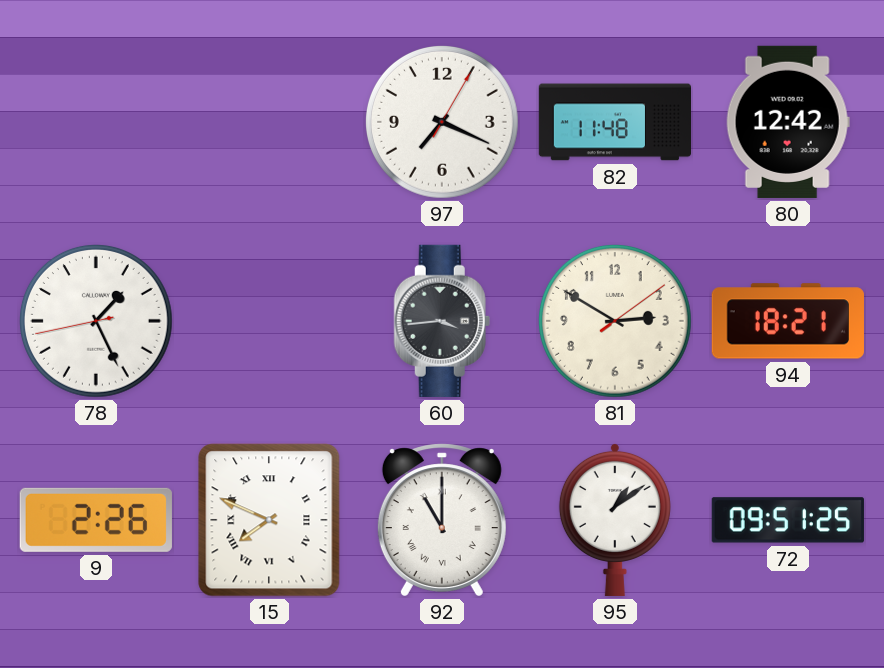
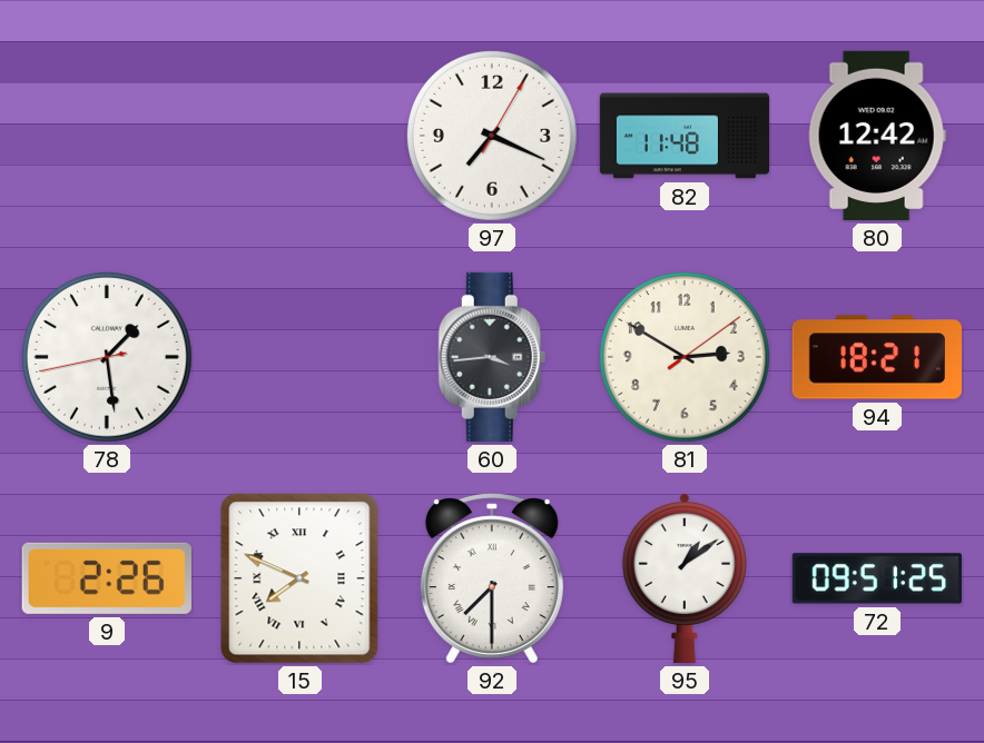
78: 1:25 -> 1:28
92: 11:00 -> 7:30
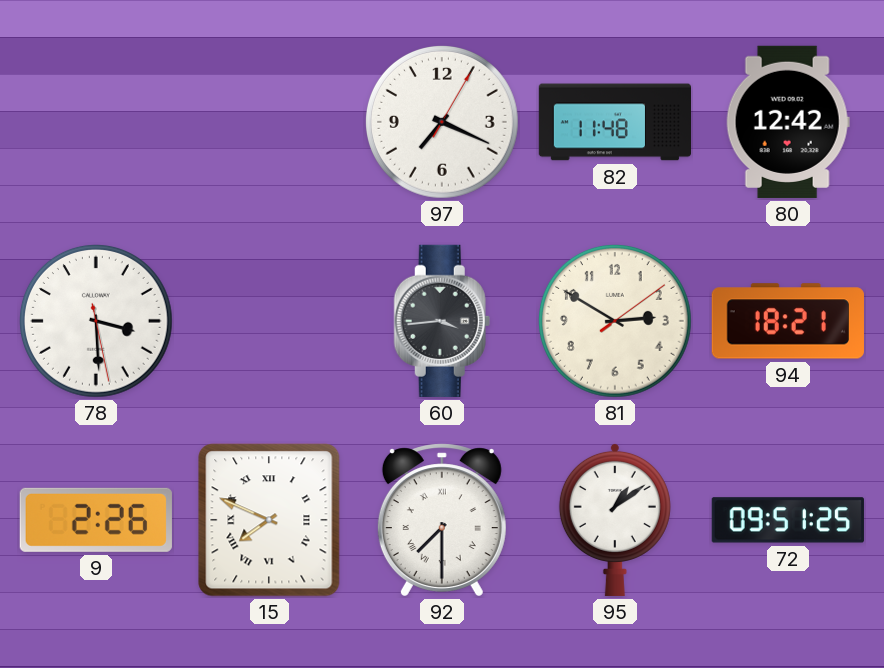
78: 1:28 -> 3:29
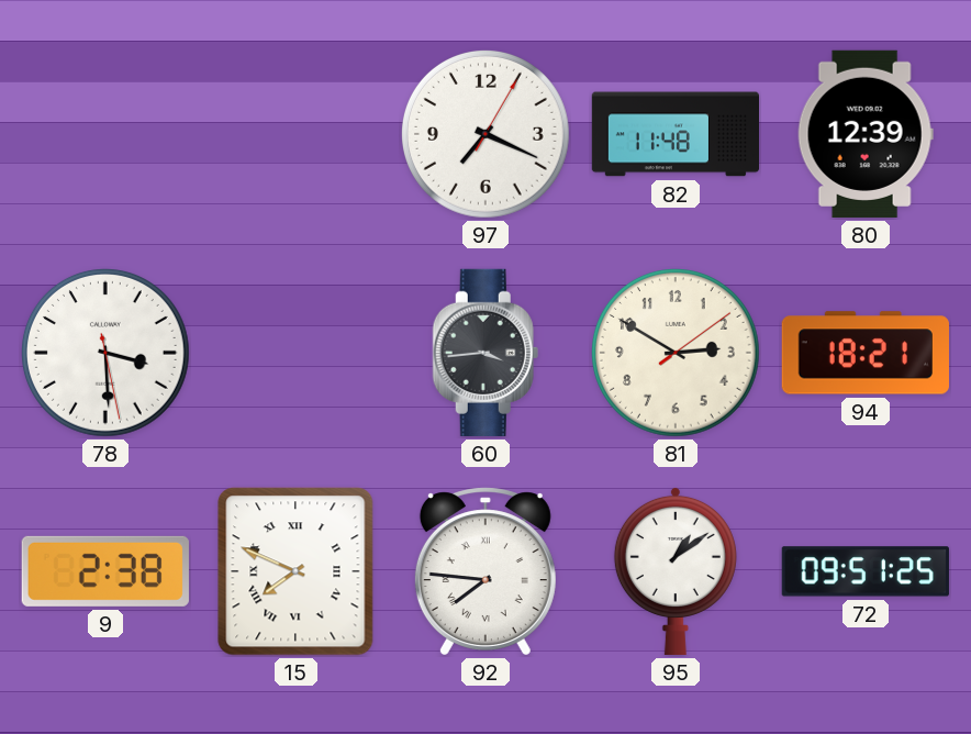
80: 12:42 -> 12:39
9: 2:26 -> 2:38
92: 7:30 -> 7:46
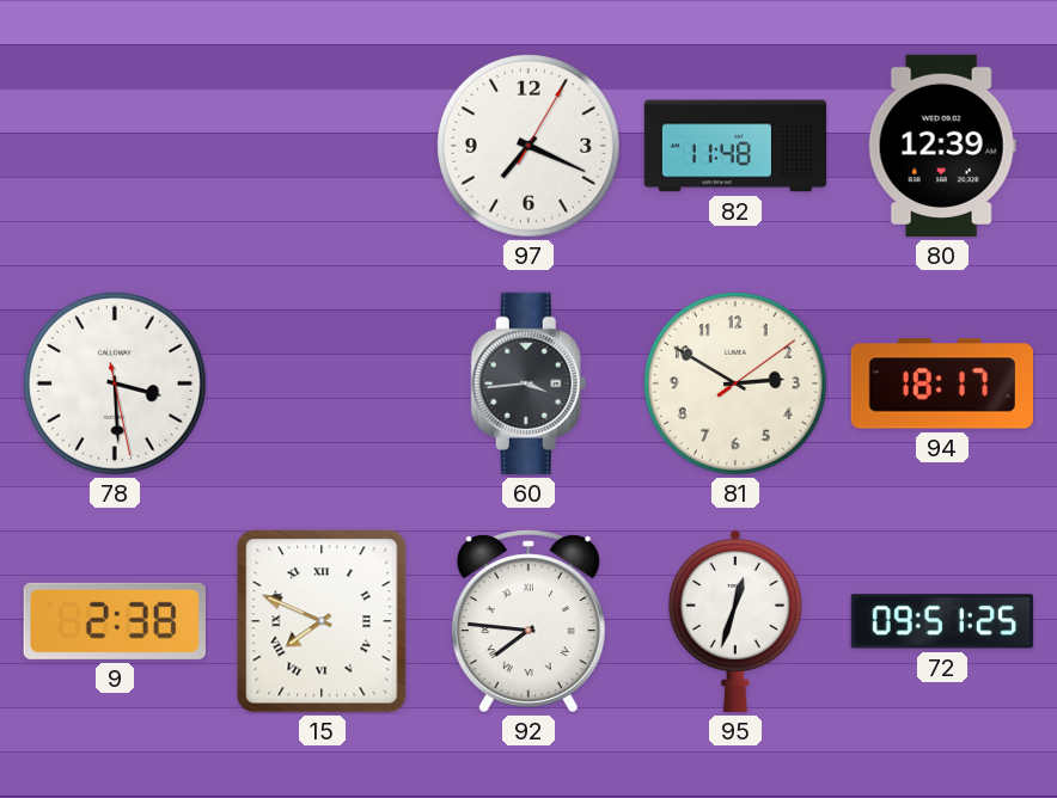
94: 18:21 -> 18:17
95: 1:09 -> 12:33
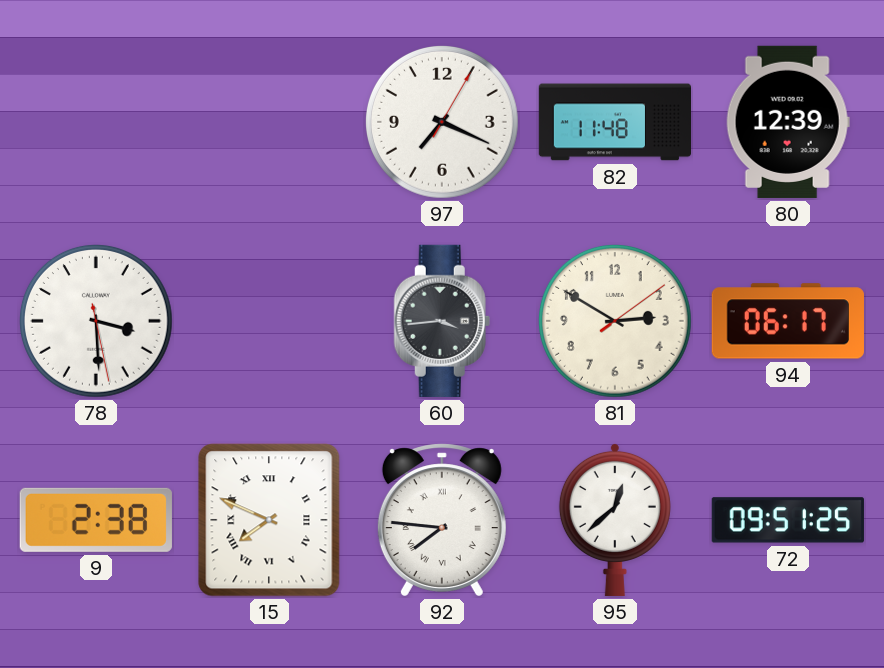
94: 18:17 -> 06:17
95: 12:33 -> 12:38
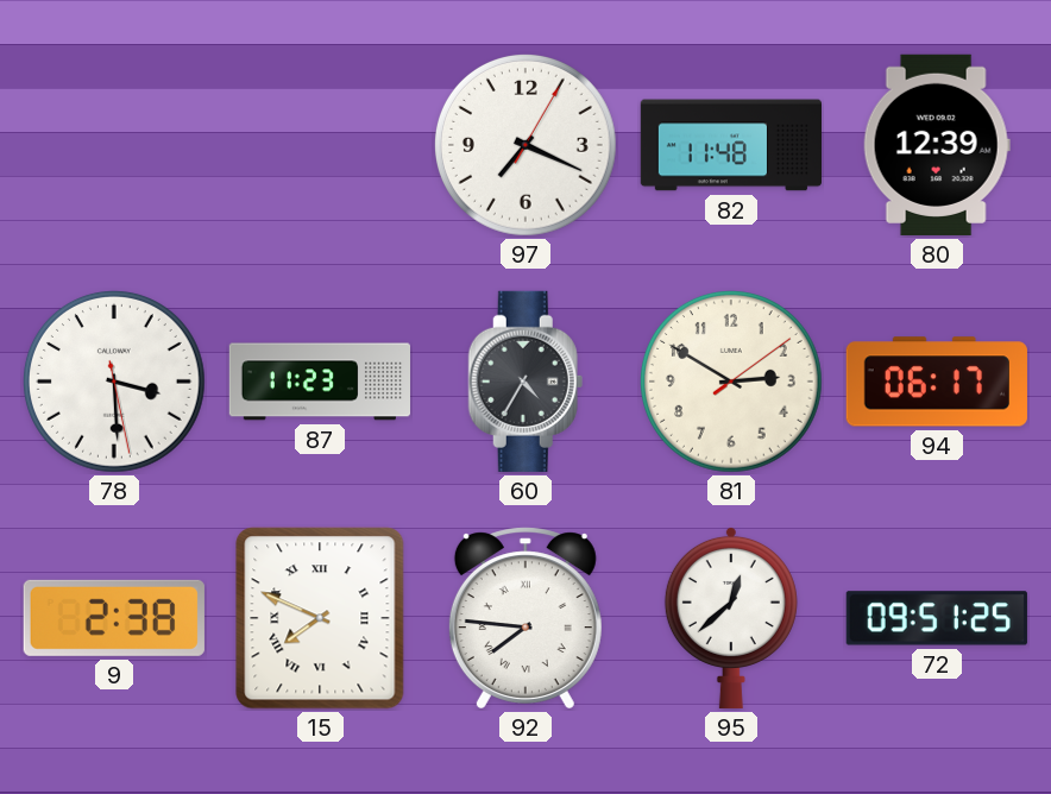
87: none -> 11:23
60: 3:44 -> 4:35
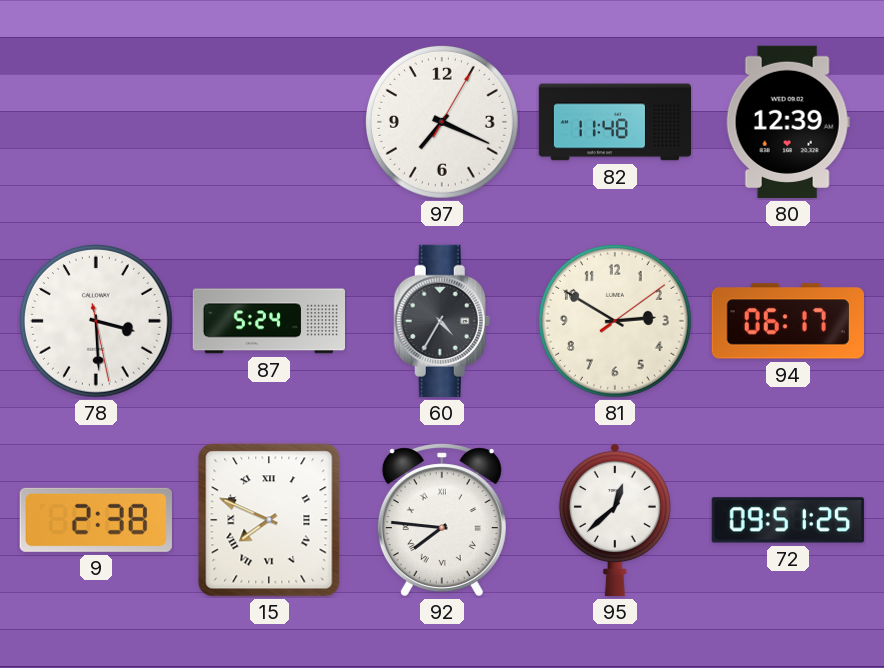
87: 11:23 -> 5:24
